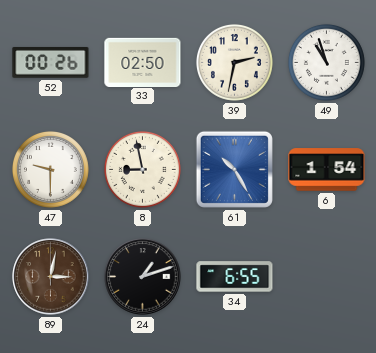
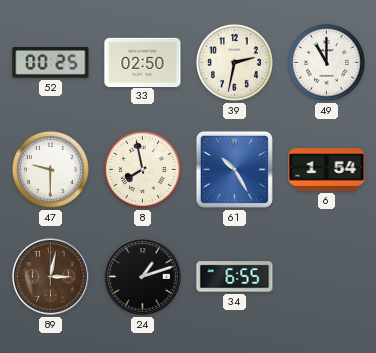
52: 00:26 -> 00:25
49: 10:57 -> 11:00
8: 8:58 -> 7:58
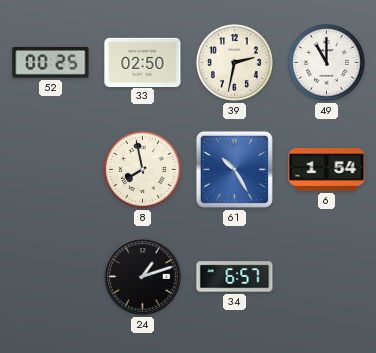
47: 9:30 -> none
89: 3:02 -> none
34: 6:55 -> 6:57
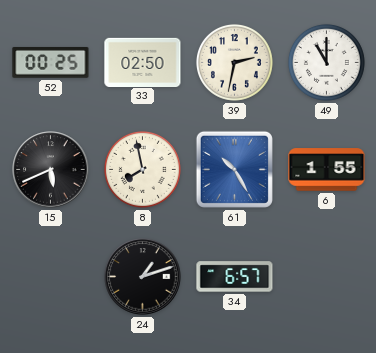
15: none -> 5:41
6: 1:54 -> 1:55
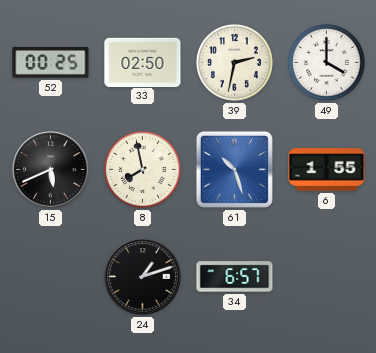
49: 11:00 -> 4:00
61: 10:25 -> 10:27
